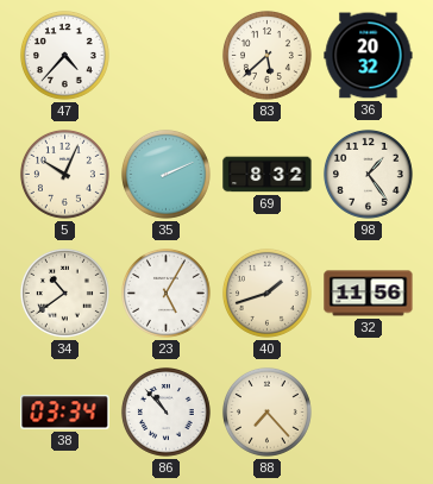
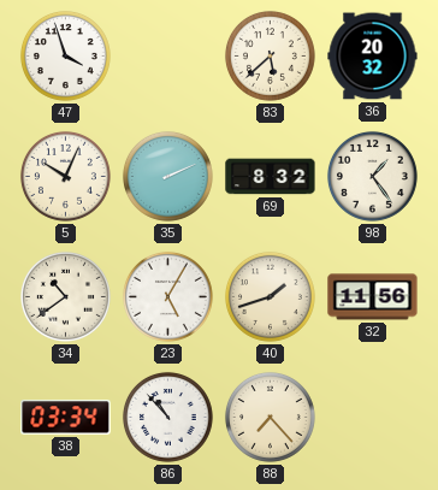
47: 4:37 -> 3:57
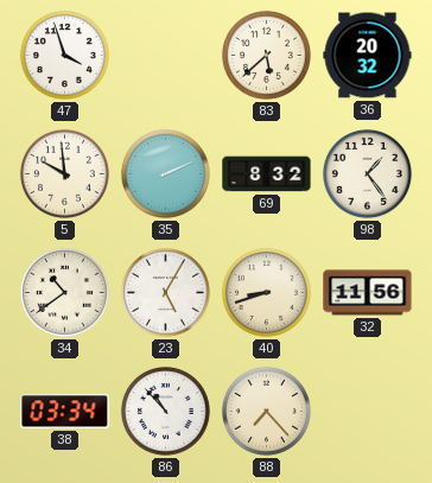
5: 10:04 -> 9:59
40: 1:42 -> 8:42
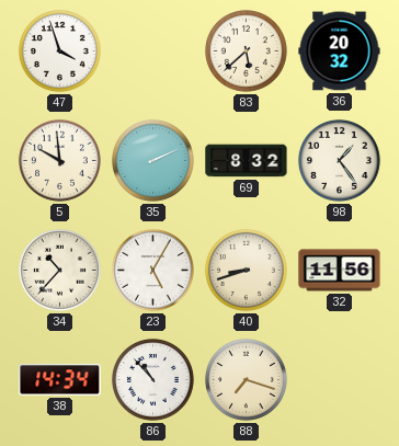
34: 10:39 -> 10:37
38: 03:34 -> 14:34
88: 7:23 -> 7:18
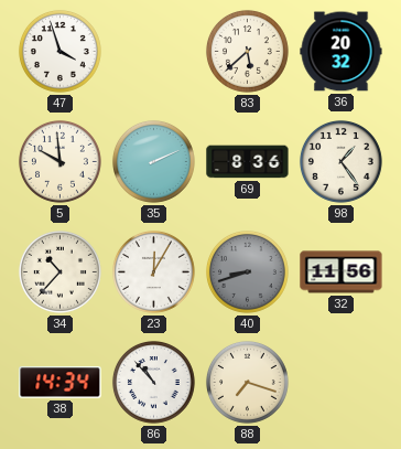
69: 8:32 -> 8:36
23: 5:05 -> 12:05
40 dial: cream -> grey
